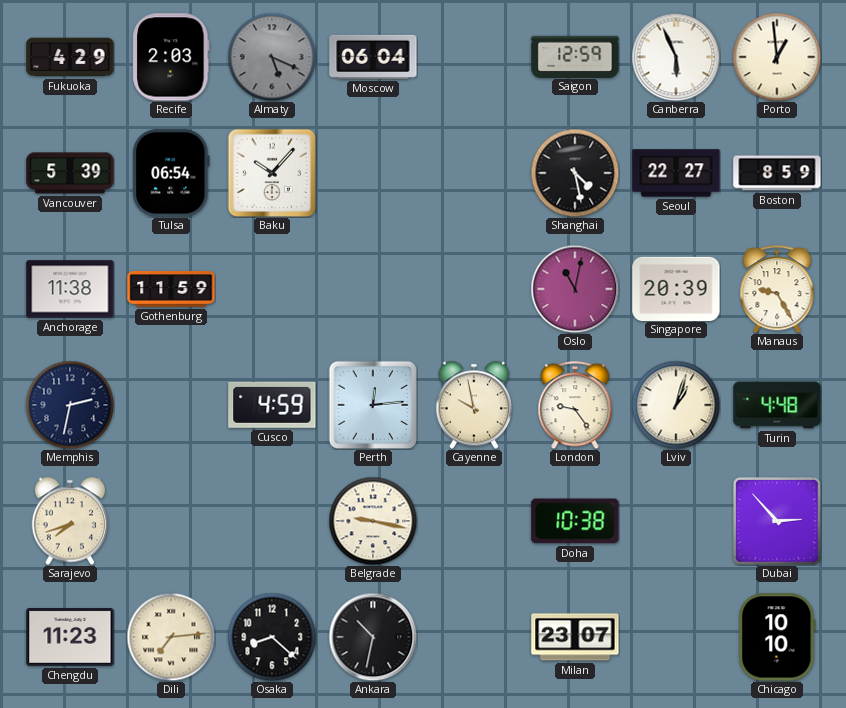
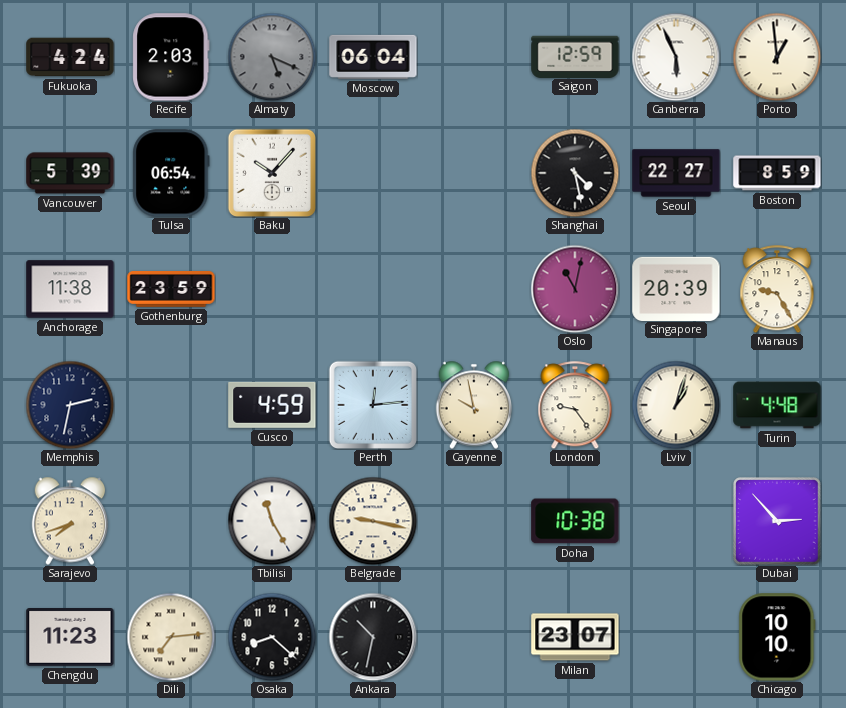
Fukuoka: 4:29 -> 4:24
Gothenburg: 11:59 -> 23:59
Tbilisi: none -> 11:25
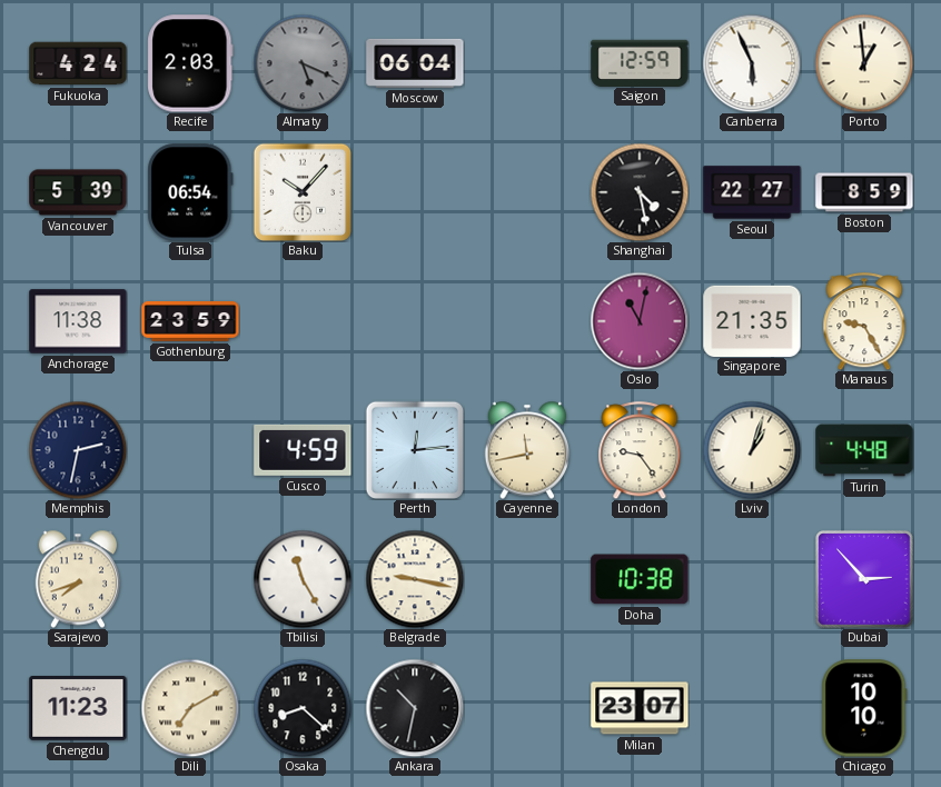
Singapore: 20:39 -> 21:35
Cayenne: 9:58 -> 11:43
Dili: 7:14 -> 7:10
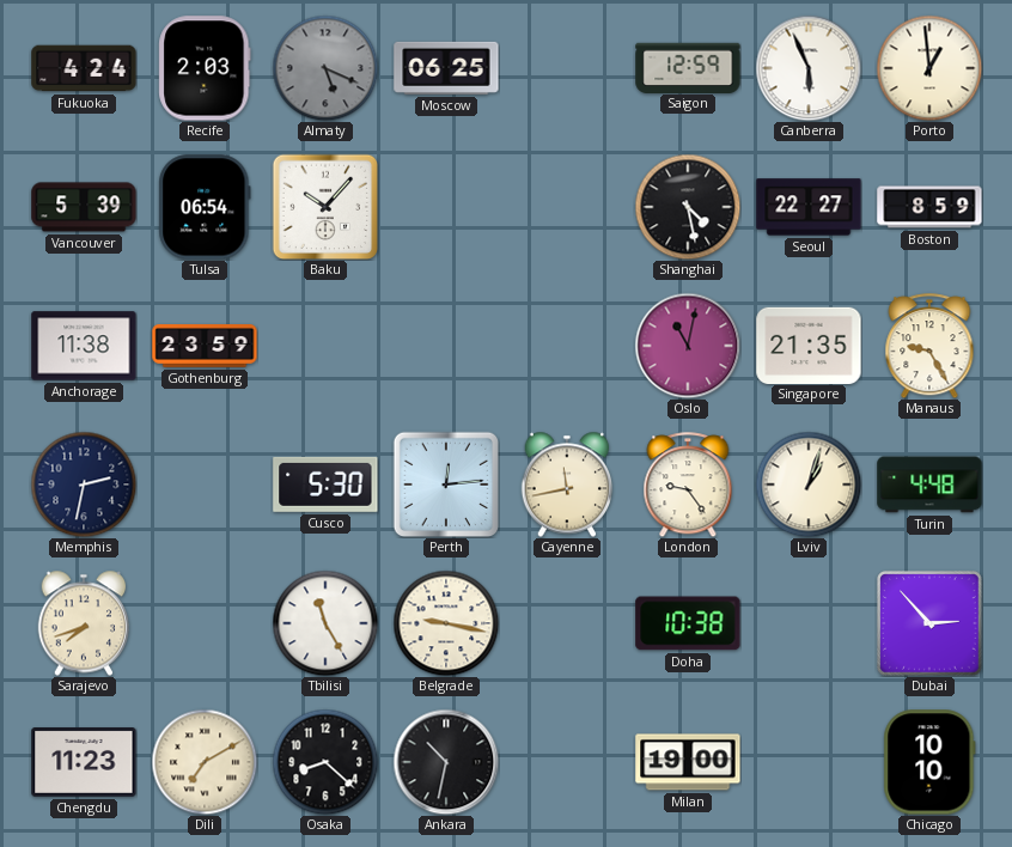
Moscow: 06:04 -> 06:25
Cusco: 4:59 -> 5:30
Milan: 23:07 -> 19:00
